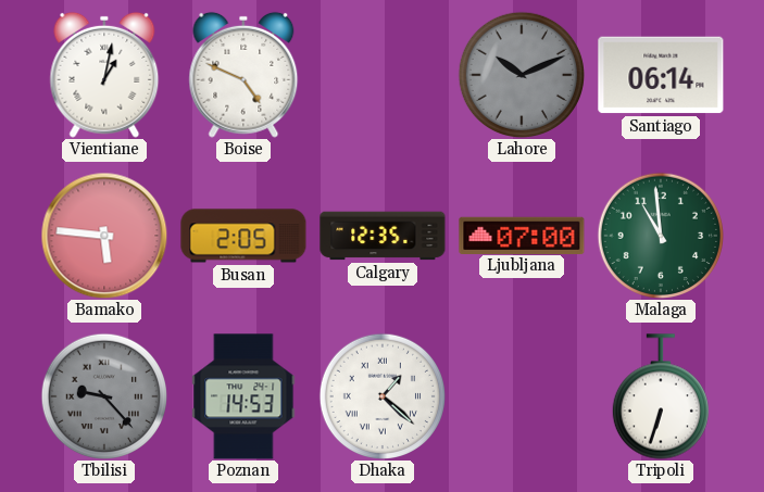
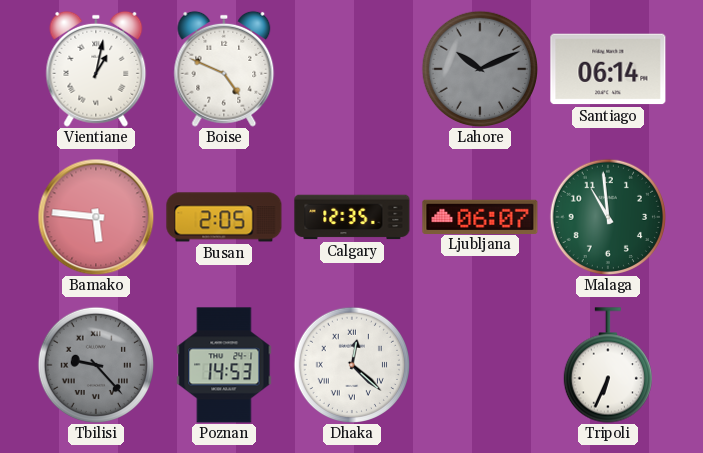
Ljubljana: 07:00 -> 06:07
Dhaka: 1:22 -> 12:22
Tripoli: 6:33 -> 6:34
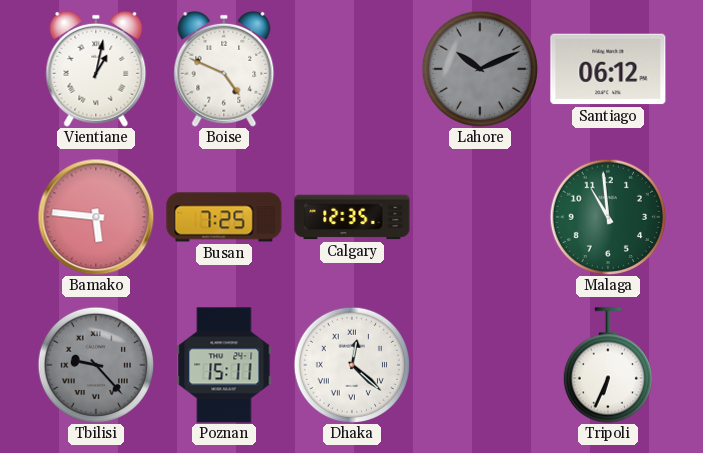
Santiago: 06:14 -> 06:12
Busan: 2:05 -> 7:25
Ljubljana: 06:07 -> none
Poznan: 14:53 -> 15:11
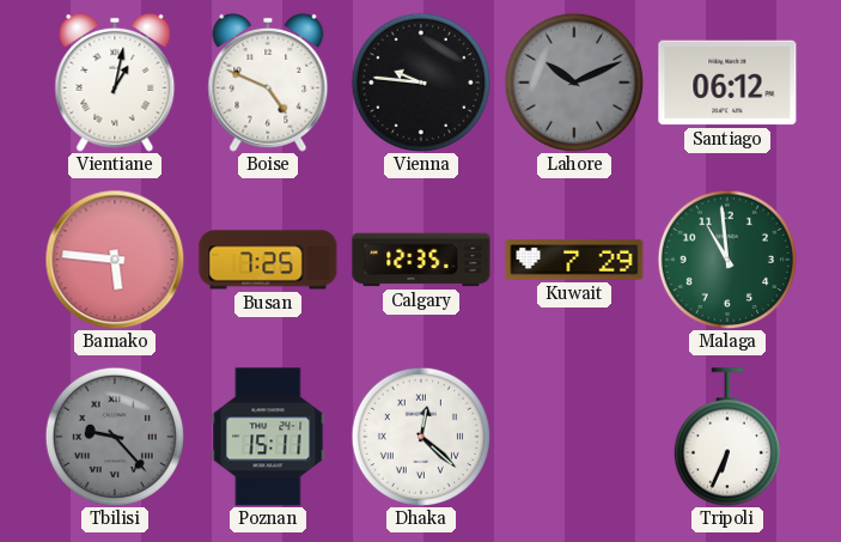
Vienna: none -> 9:46
Kuwait: none -> 7:29
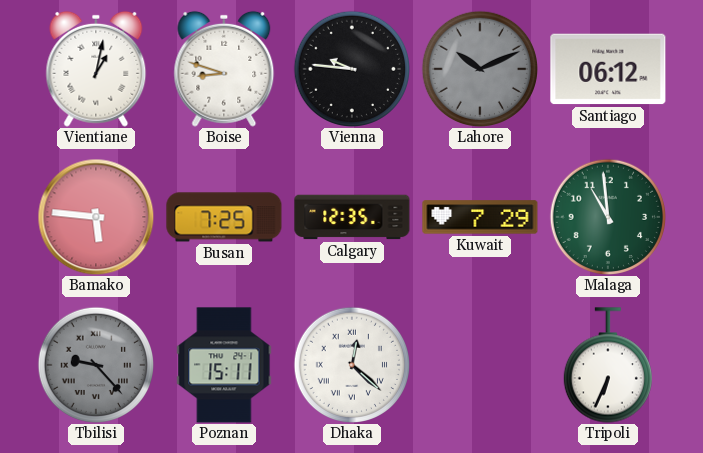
Boise: 4:49 -> 8:48
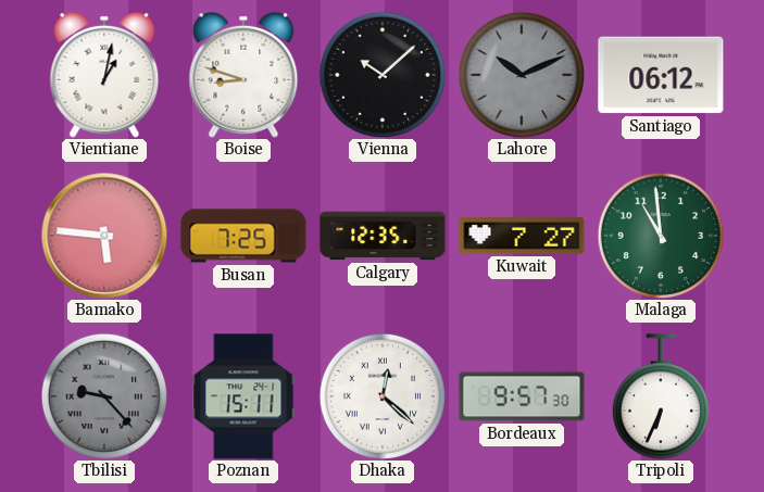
Vienna: 9:46 -> 10:08
Kuwait: 7:29 -> 7:27
Bordeaux: none -> 9:57
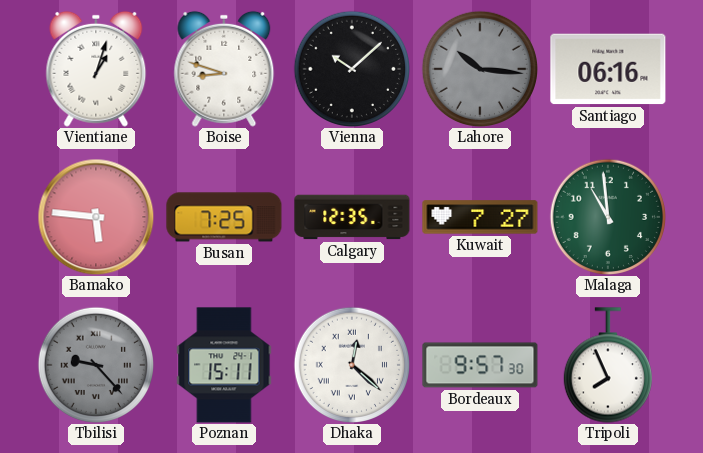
Vientiane: 1:02 -> 1:03
Lahore: 10:11 -> 10:16
Santiago: 06:12 -> 06:16
Tripoli: 6:34 -> 7:56
